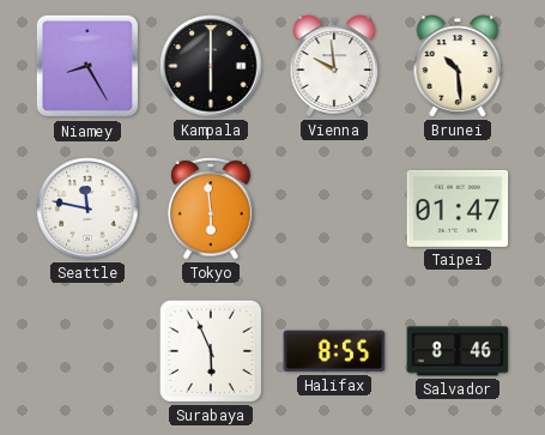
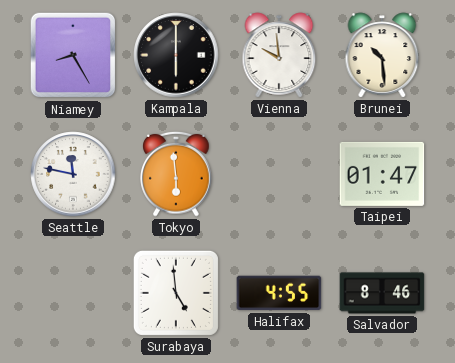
Surabaya: 5:56 -> 4:59
Halifax: 8:55 -> 4:55
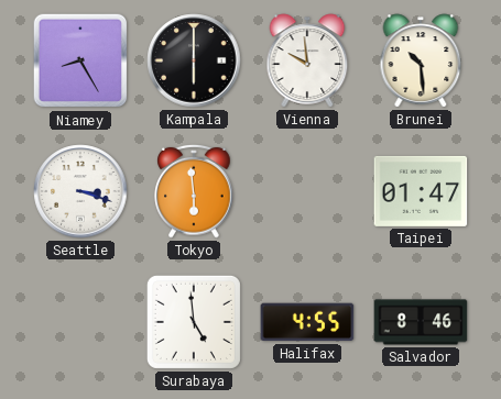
Seattle: 11:47 -> 3:18
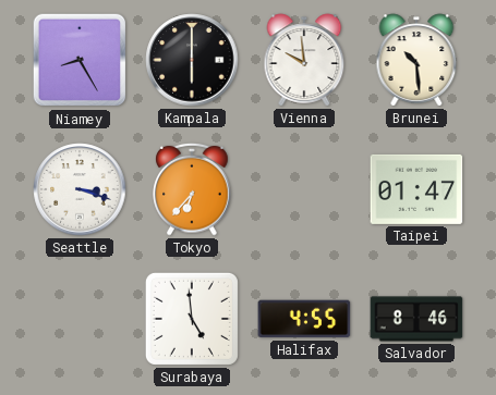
Tokyo: 5:59 -> 6:37
